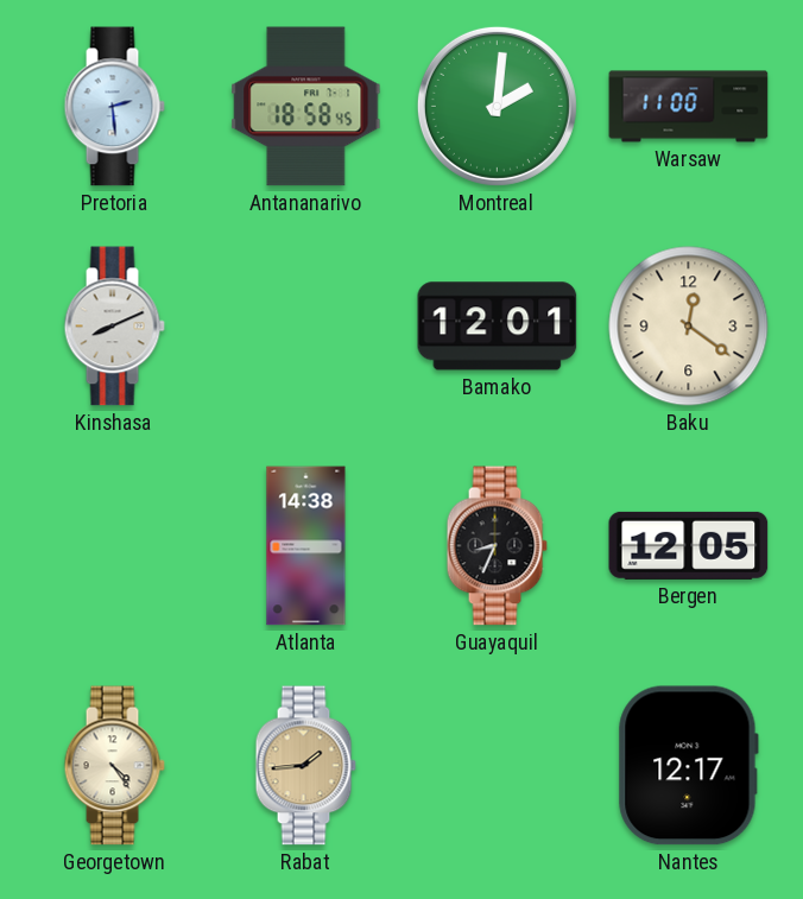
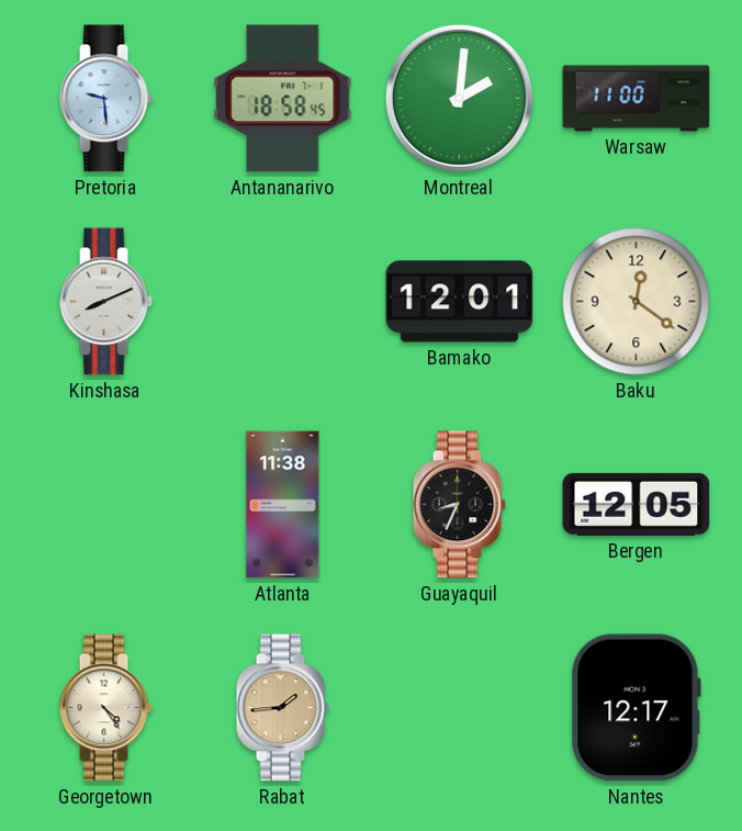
Pretoria: 2:29 -> 9:29
Atlanta: 14:38 -> 11:38
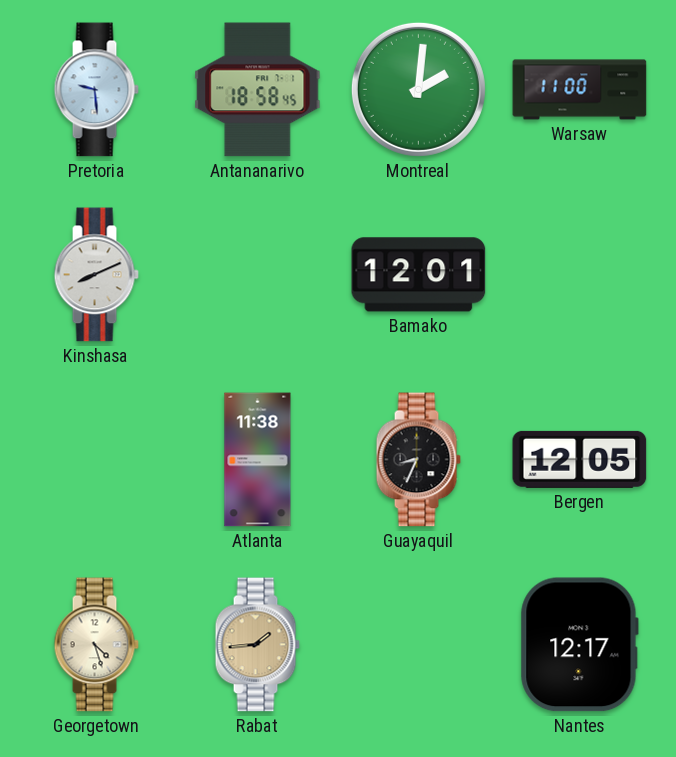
Baku: 12:21 -> none
Georgetown: 4:24 -> 4:27
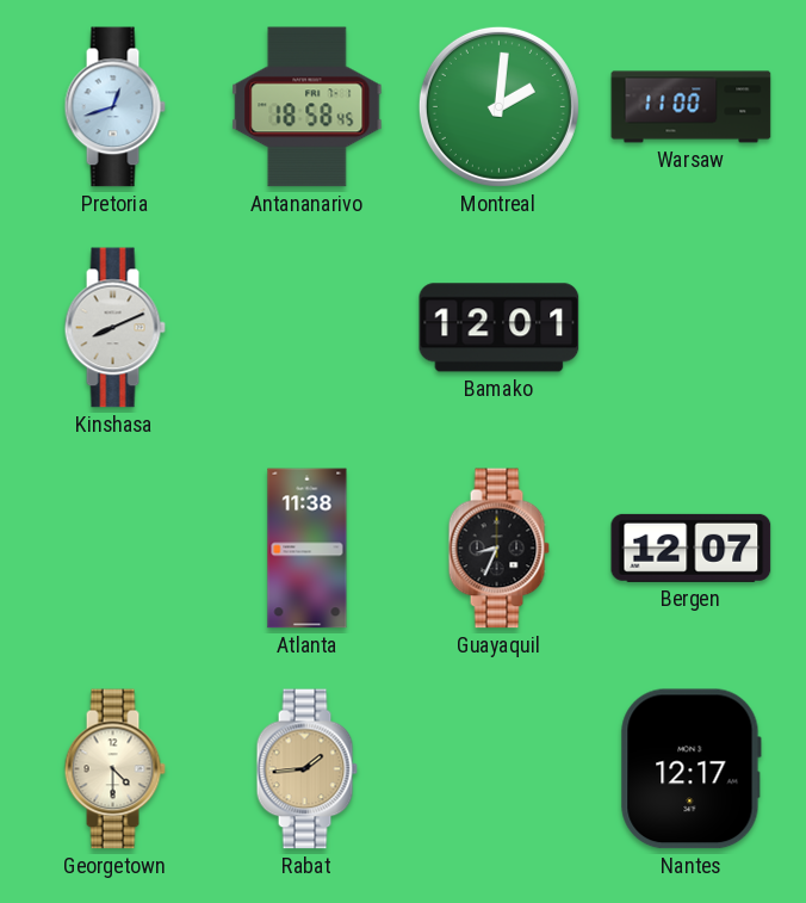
Pretoria: 9:29 -> 12:42
Bergen: 12:05 -> 12:07
Georgetown: 4:27 -> 4:30
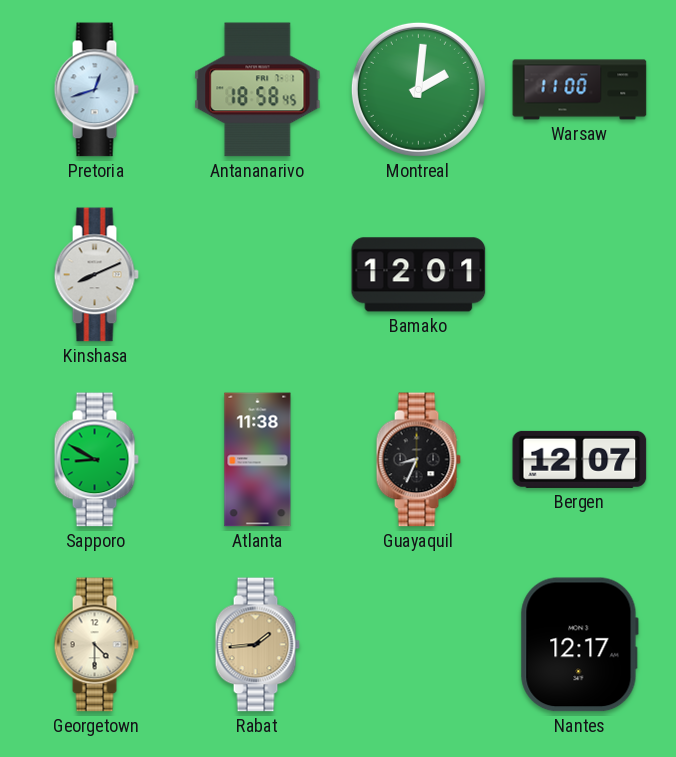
Sapporo: none -> 8:50
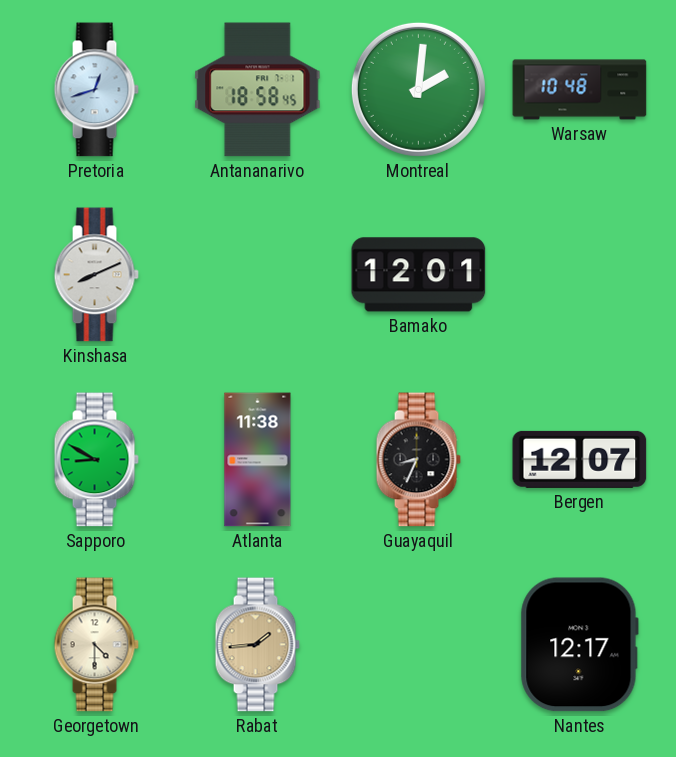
Warsaw: 11:00 -> 10:48
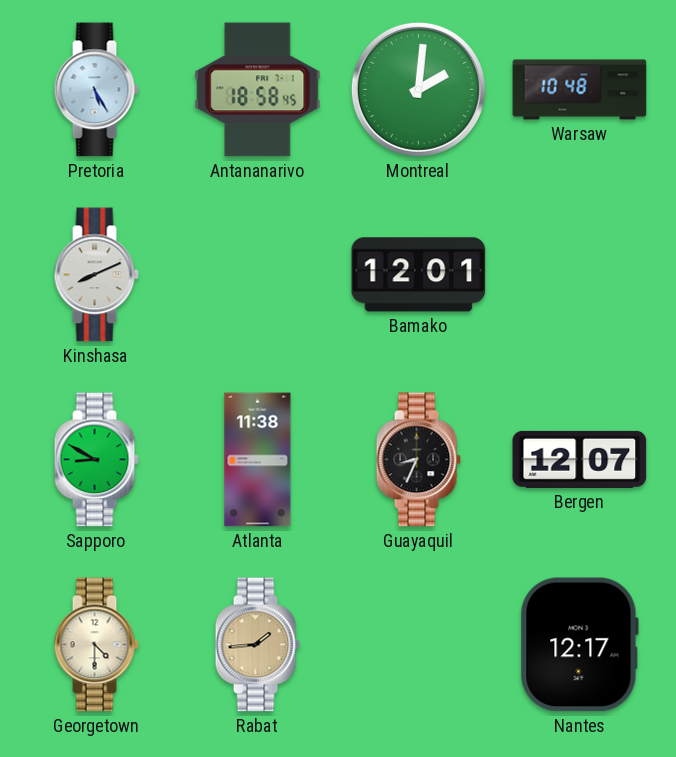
Pretoria: 12:42 -> 5:25
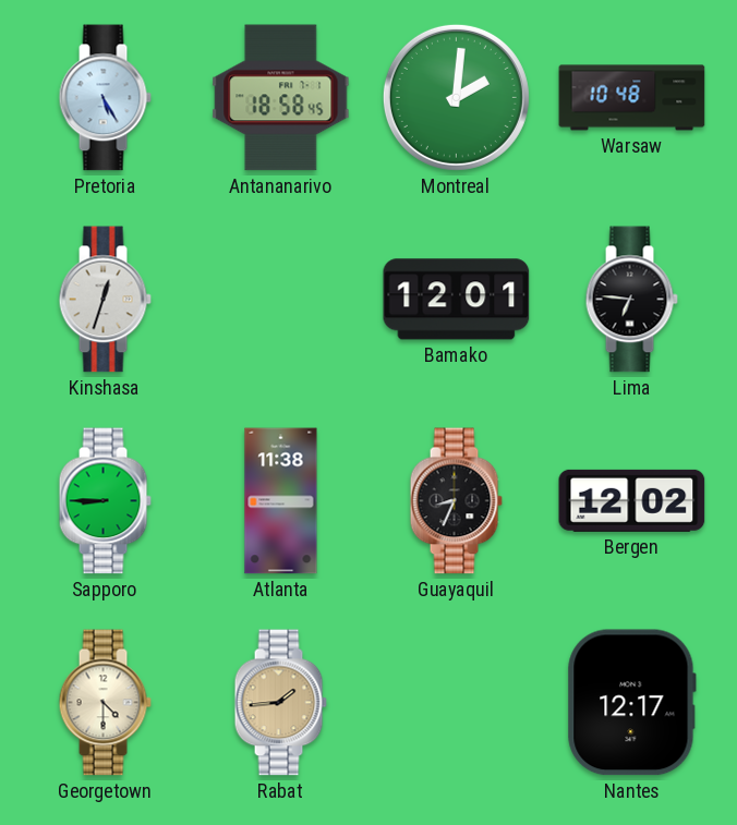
Kinshasa: 8:11 -> 12:33
Lima: none -> 6:46
Sapporo: 8:50 -> 8:45
Bergen: 12:07 -> 12:02
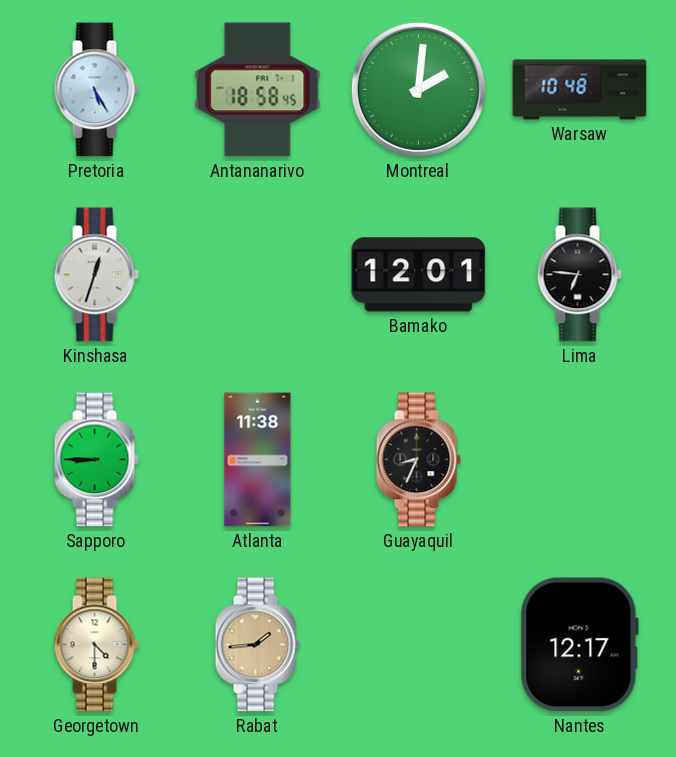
Bergen: 12:02 -> none
